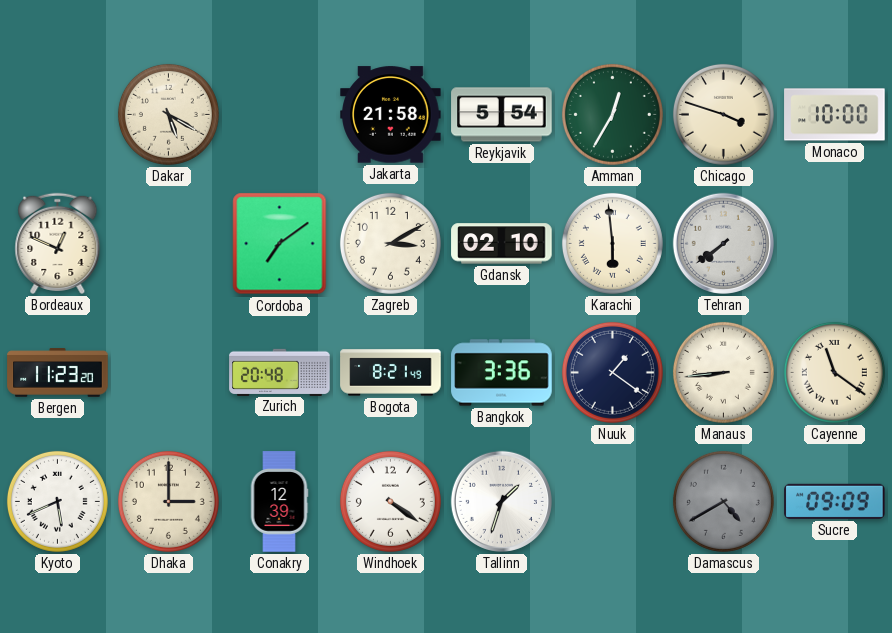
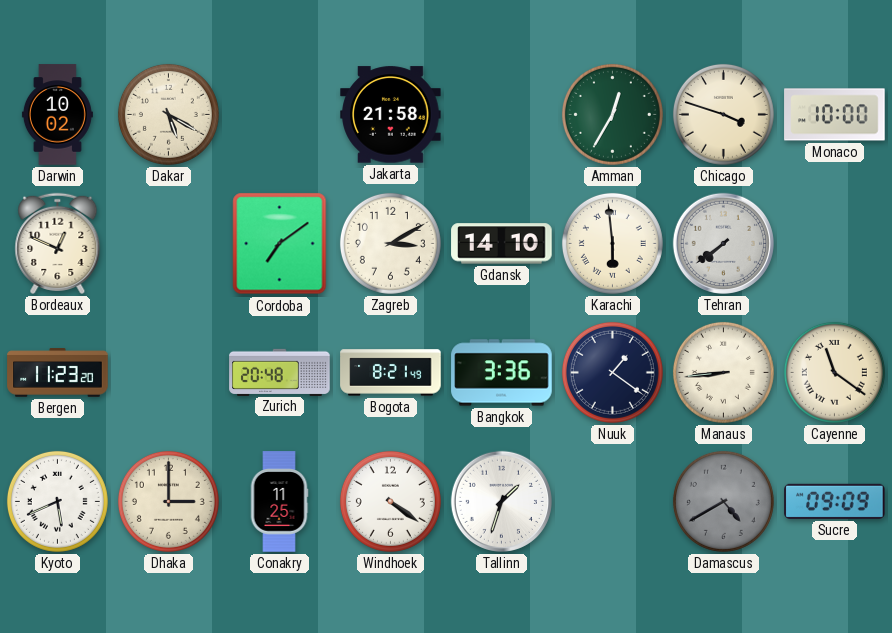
Darwin: none -> 10:02
Reykjavik: 5:54 -> none
Gdansk: 02:10 -> 14:10
Conakry: 12:39 -> 11:25
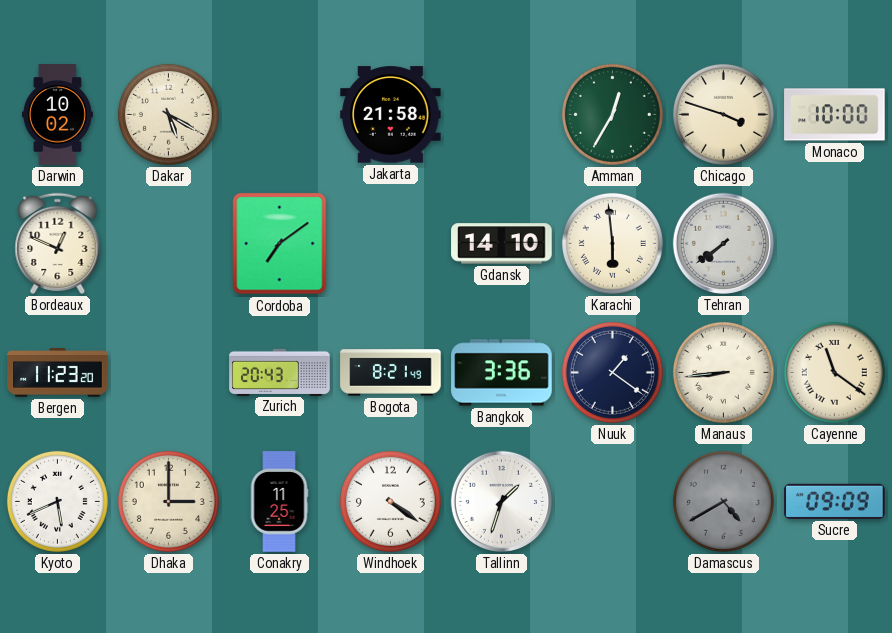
Zagreb: 3:10 -> none
Zurich: 20:48 -> 20:43
